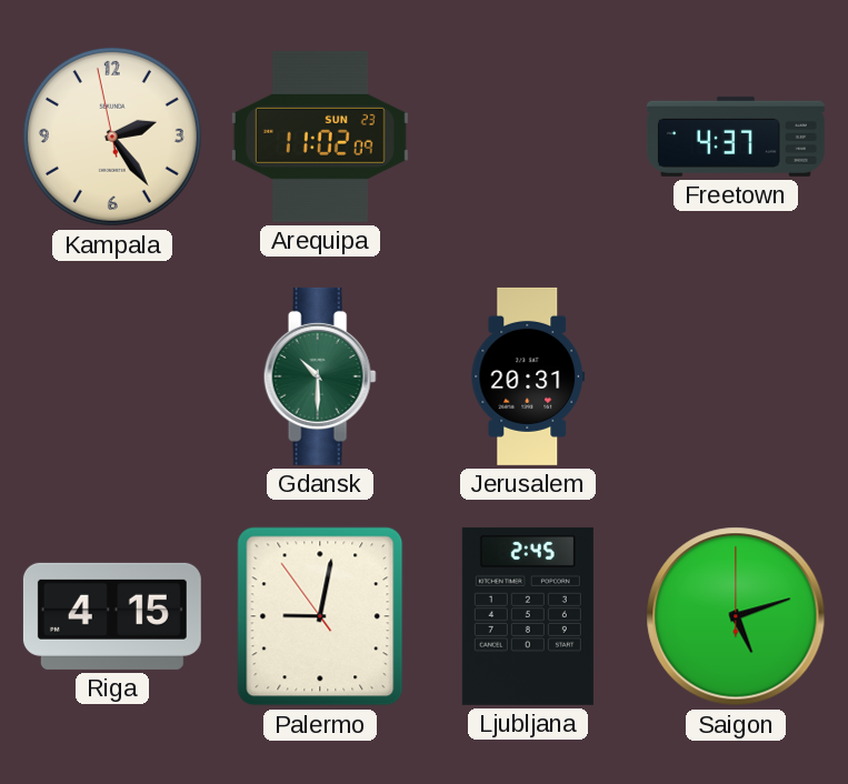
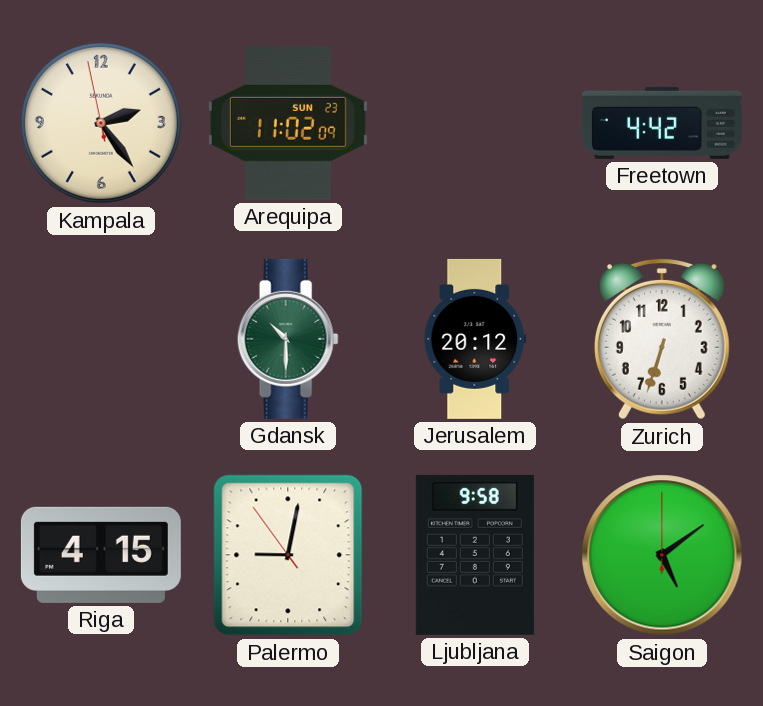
Freetown: 4:37 -> 4:42
Jerusalem: 20:31 -> 20:12
Zurich: none -> 6:33
Ljubljana: 2:45 -> 9:58
Saigon: 5:12 -> 5:09
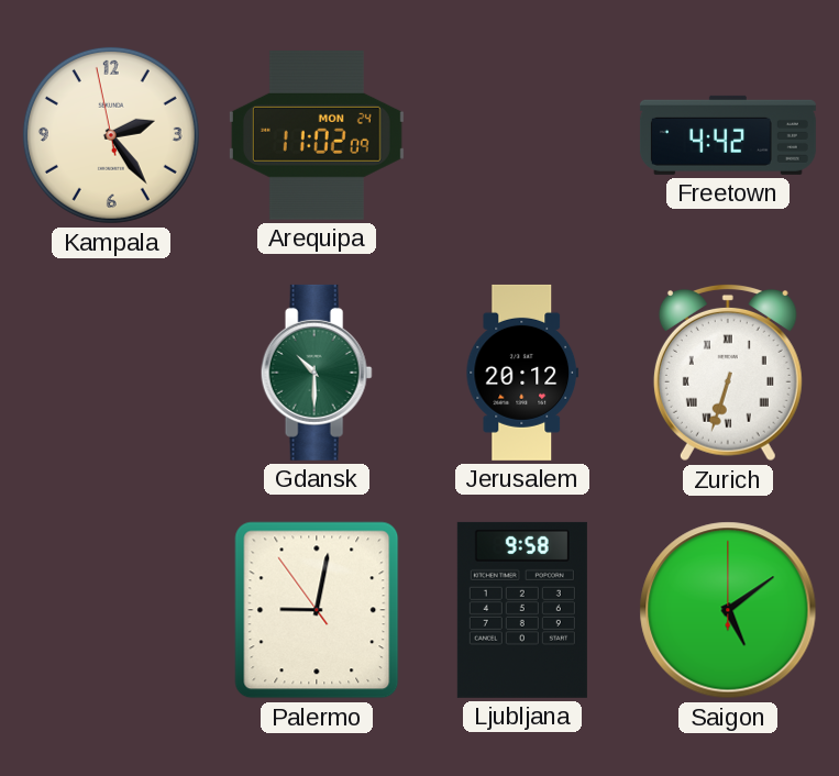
Arequipa date: SUN 23 -> MON 24
Zurich numerals: Arabic -> Roman
Riga: 4:15 -> none
